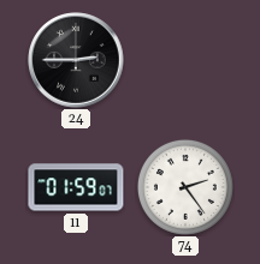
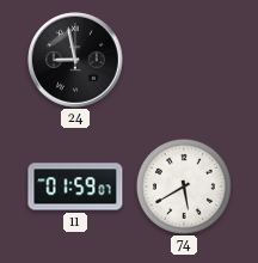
24: 2:45 -> 8:58
74: 2:24 -> 5:40
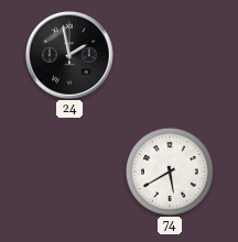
24: 8:58 -> 1:58
11: 01:59 -> none
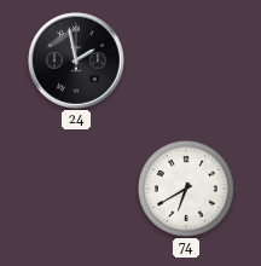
74: 5:40 -> 6:40
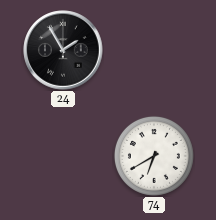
24: 1:58 -> 1:55
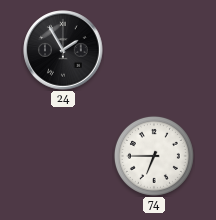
74: 6:40 -> 6:45
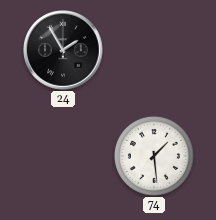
74: 6:45 -> 1:29
